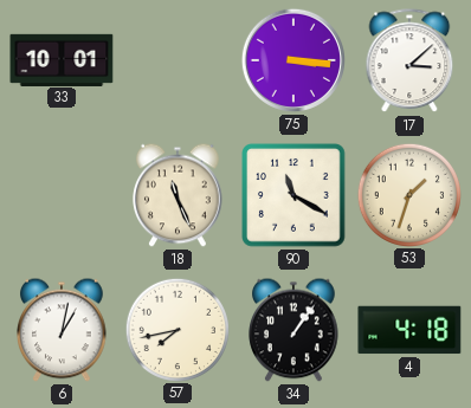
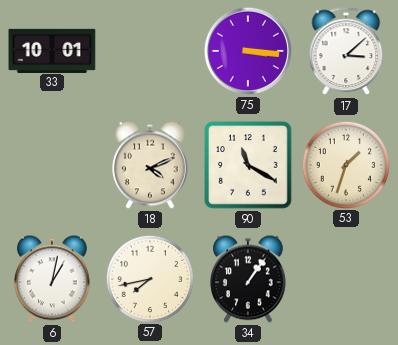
18: 11:26 -> 4:11
4: 4:18 -> none
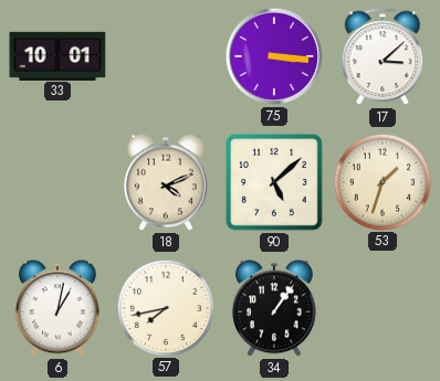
90: 11:20 -> 5:08
